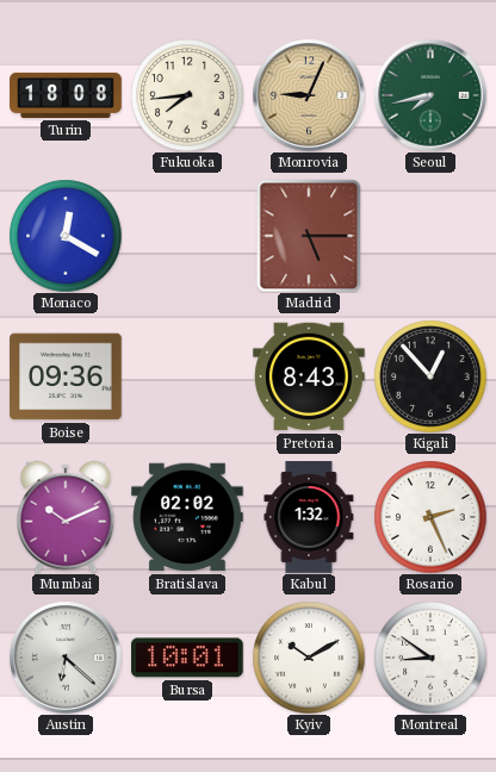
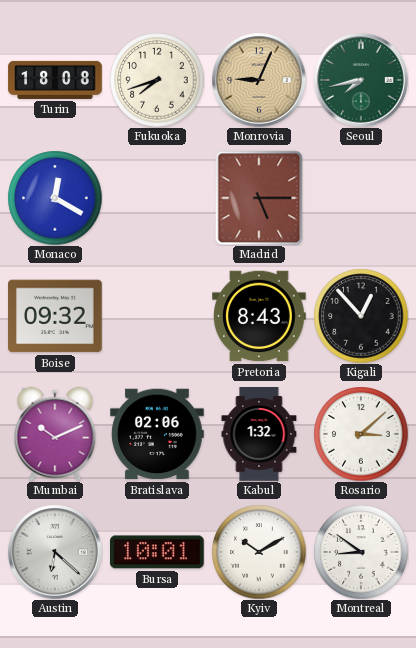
Fukuoka: 7:44 -> 7:42
Boise: 09:36 -> 09:32
Bratislava: 02:02 -> 02:06
Rosario: 2:26 -> 3:08
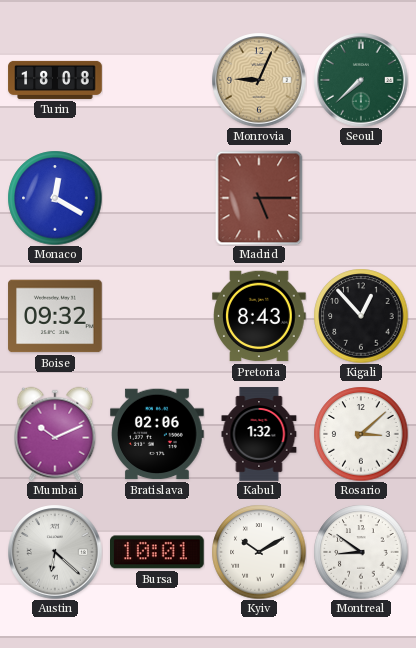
Fukuoka: 7:42 -> none
Seoul: 7:43 -> 7:38
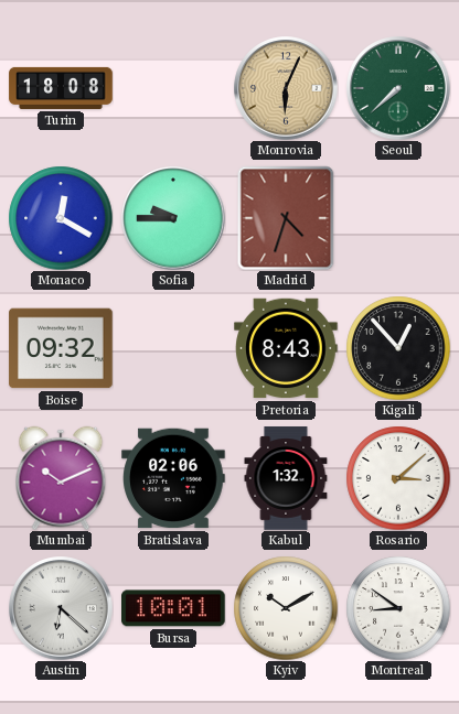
Monrovia: 9:04 -> 6:04
Sofia: none -> 9:45
Madrid: 5:15 -> 4:33
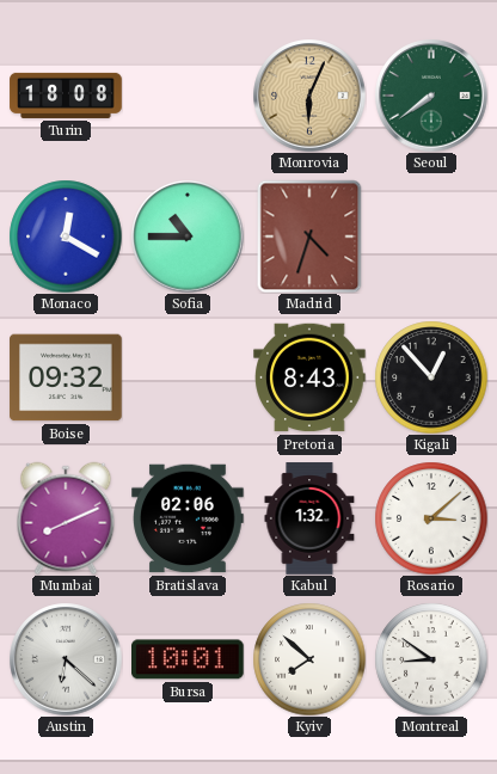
Seoul: 7:38 -> 7:39
Sofia: 9:45 -> 10:45
Mumbai: 10:11 -> 8:11
Kyiv: 10:10 -> 7:52
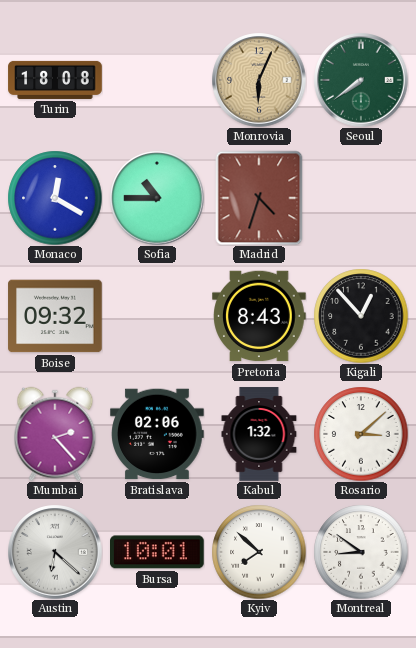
Mumbai: 8:11 -> 2:23
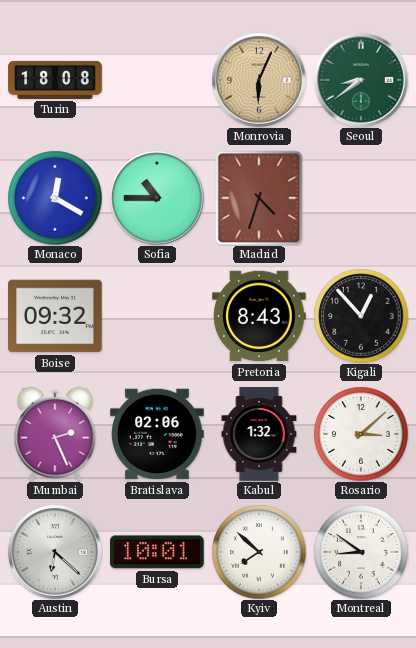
Seoul: 7:39 -> 8:39
Mumbai: 2:23 -> 2:26
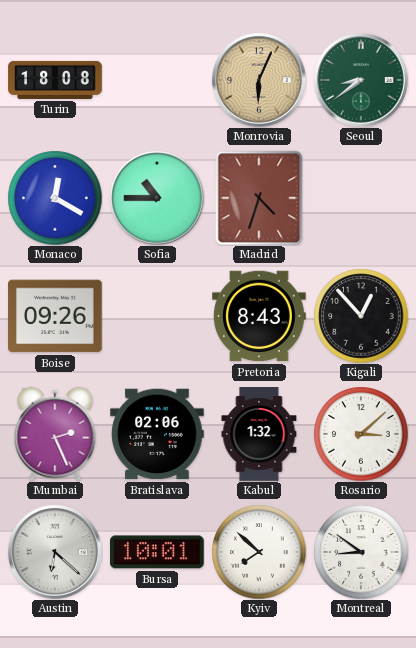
Boise: 09:32 -> 09:26
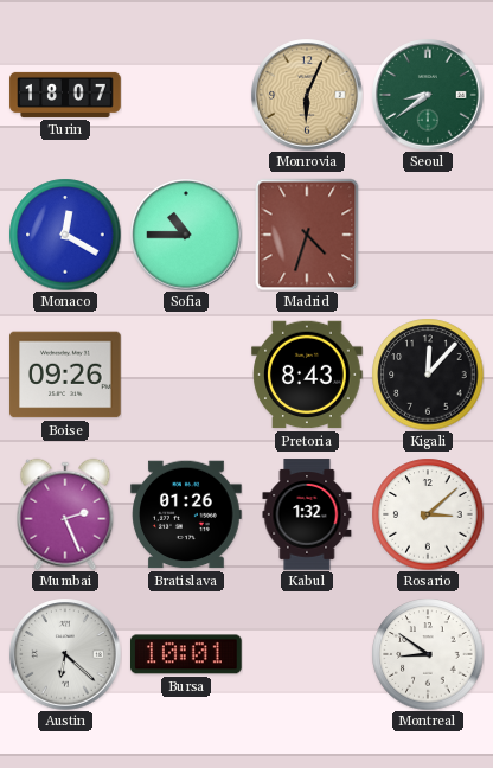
Turin: 18:08 -> 18:07
Kigali: 12:53 -> 12:07
Bratislava: 02:06 -> 01:26
Kyiv: 7:52 -> none
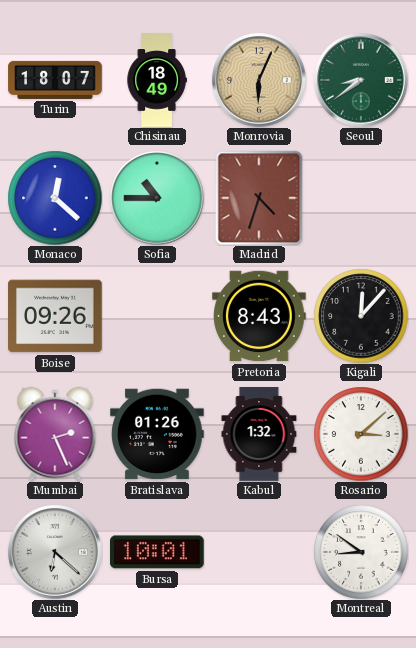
Chisinau: none -> 18:49
Monaco: 12:20 -> 12:22
